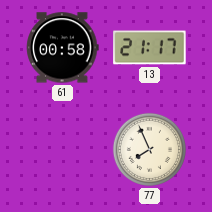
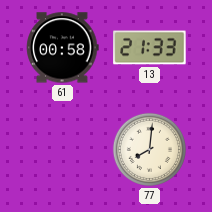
13: 21:17 -> 21:33
77: 7:56 -> 8:01
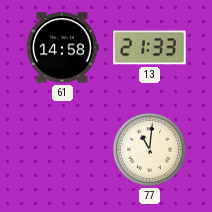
61: 00:58 -> 14:58
77: 8:01 -> 11:01
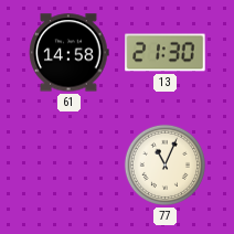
13: 21:33 -> 21:30
77: 11:01 -> 11:04
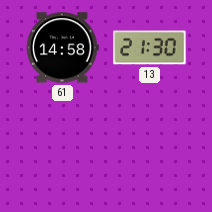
77: 11:04 -> none
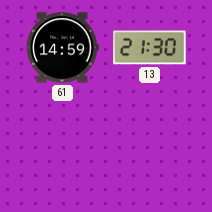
61: 14:58 -> 14:59
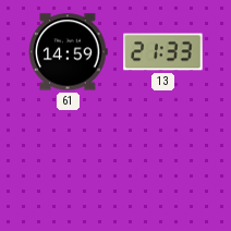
13: 21:30 -> 21:33
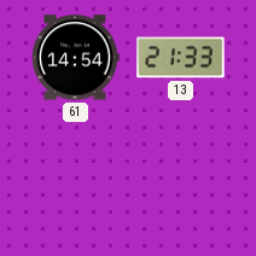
61: 14:59 -> 14:54
